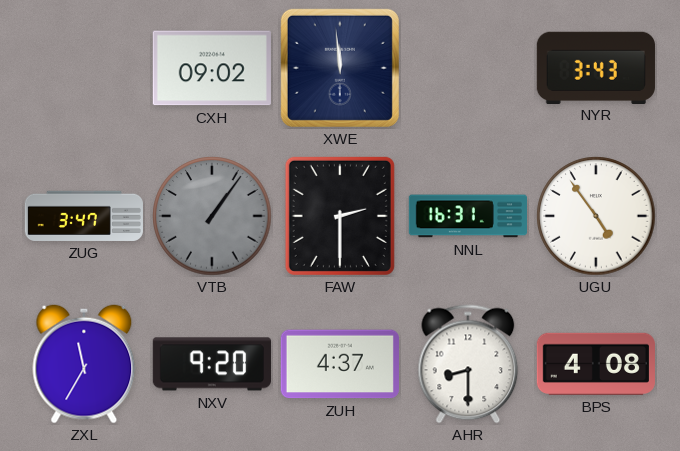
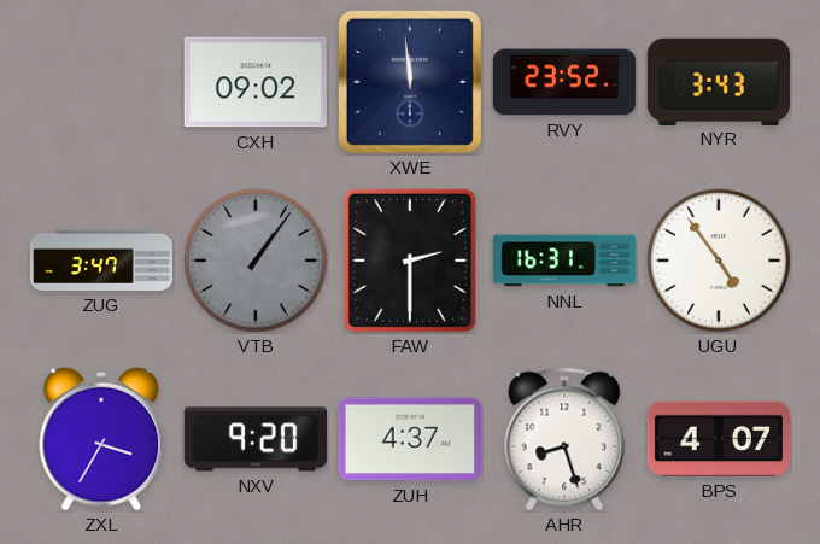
RVY: none -> 23:52
ZXL: 11:35 -> 3:35
AHR: 8:30 -> 8:27
BPS: 4:08 -> 4:07
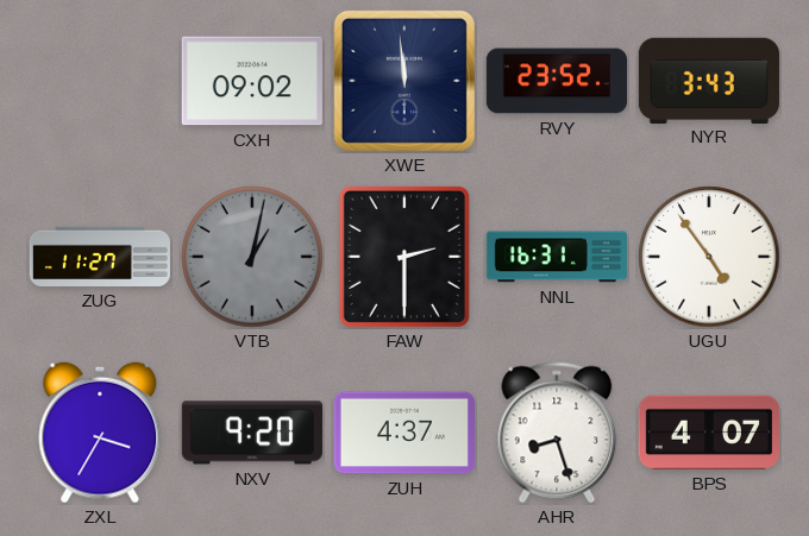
ZUG: 3:47 -> 11:27
VTB: 1:06 -> 1:02
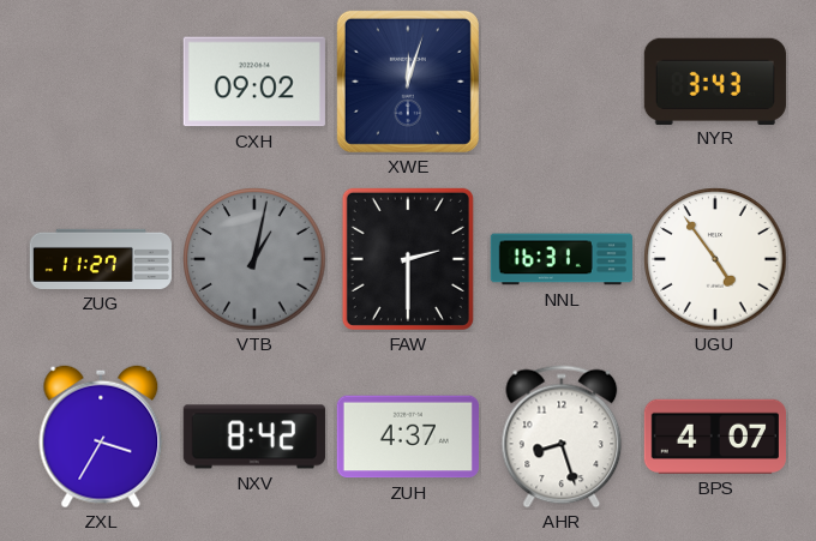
XWE: 11:59 -> 12:03
RVY: 23:52 -> none
NXV: 9:20 -> 8:42
